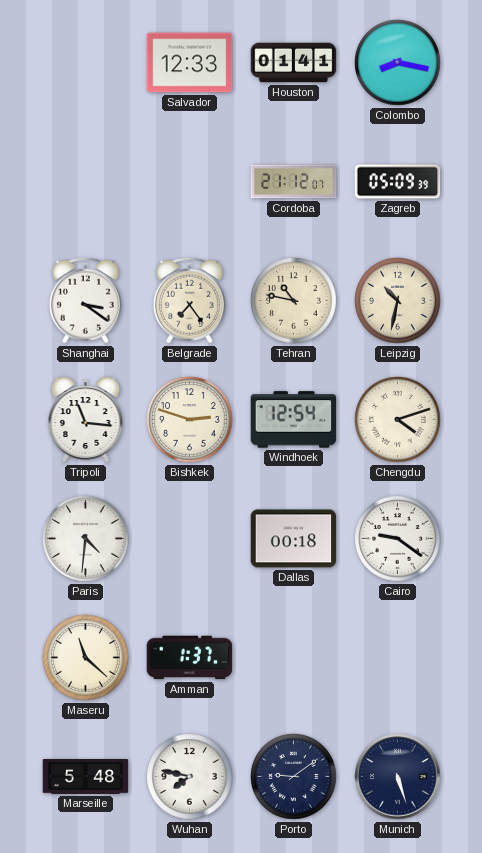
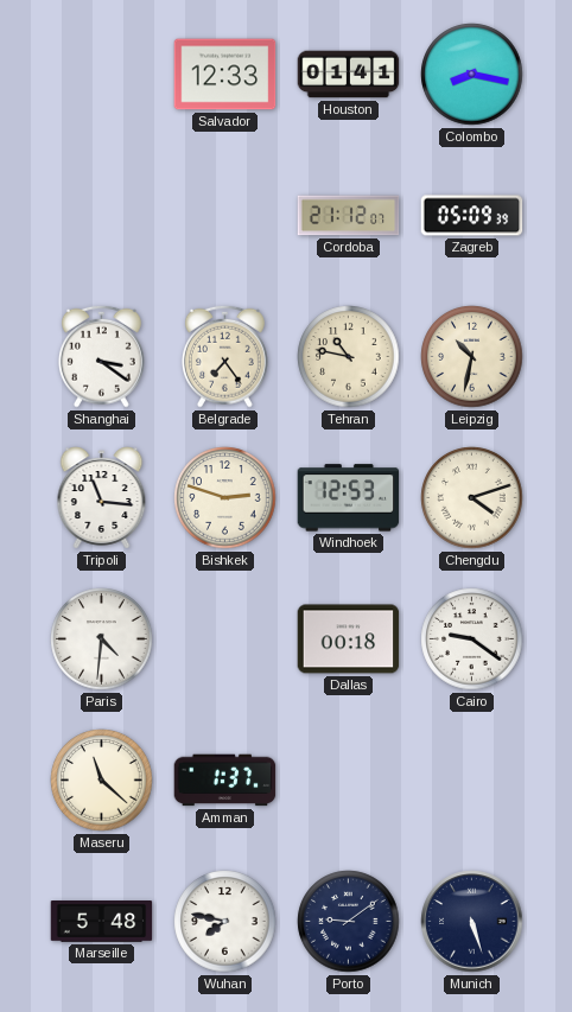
Windhoek: 12:54 -> 12:53
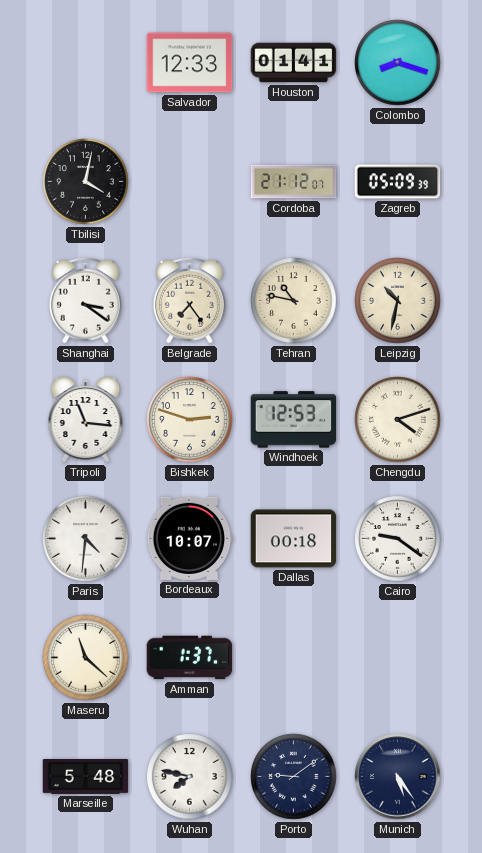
Colombo: 8:17 -> 8:18
Tbilisi: none -> 4:02
Bordeaux: none -> 10:07
Munich: 5:27 -> 5:24
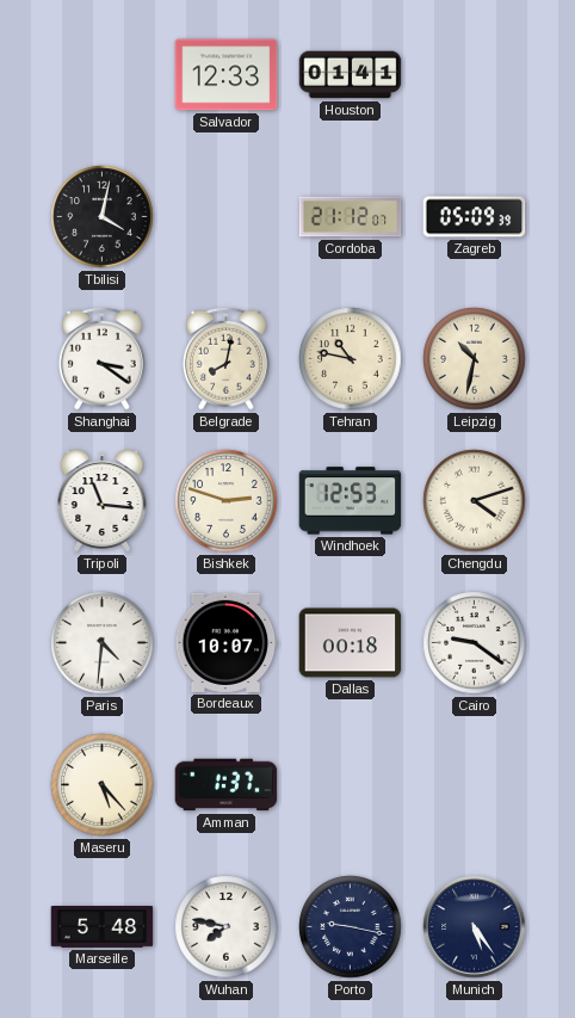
Colombo: 8:18 -> none
Belgrade: 7:24 -> 8:02
Maseru: 11:22 -> 5:23
Porto: 9:09 -> 9:17
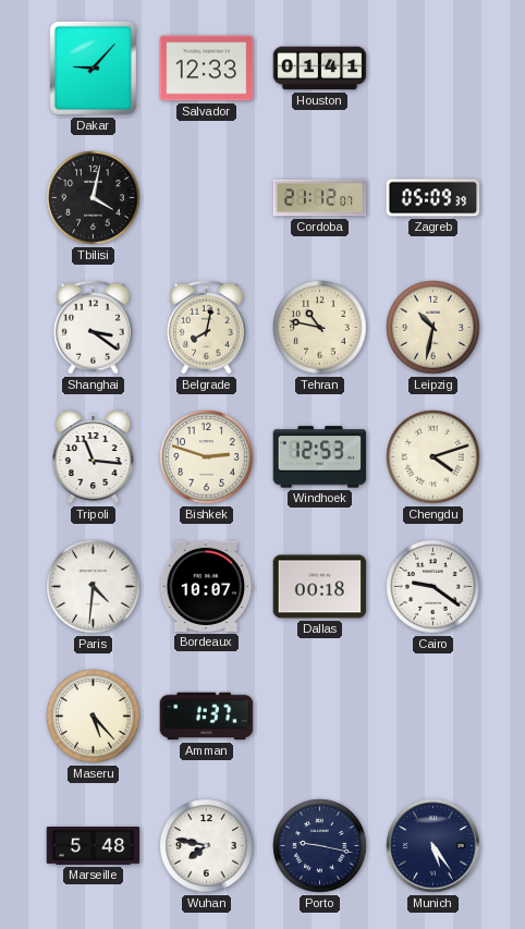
Dakar: none -> 9:07
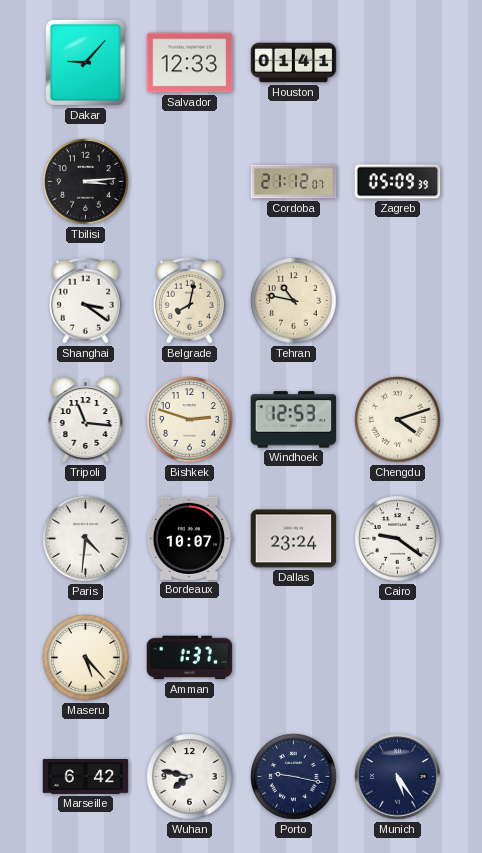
Tbilisi: 4:02 -> 3:14
Leipzig: 10:32 -> none
Dallas: 00:18 -> 23:24
Marseille: 5:48 -> 6:42
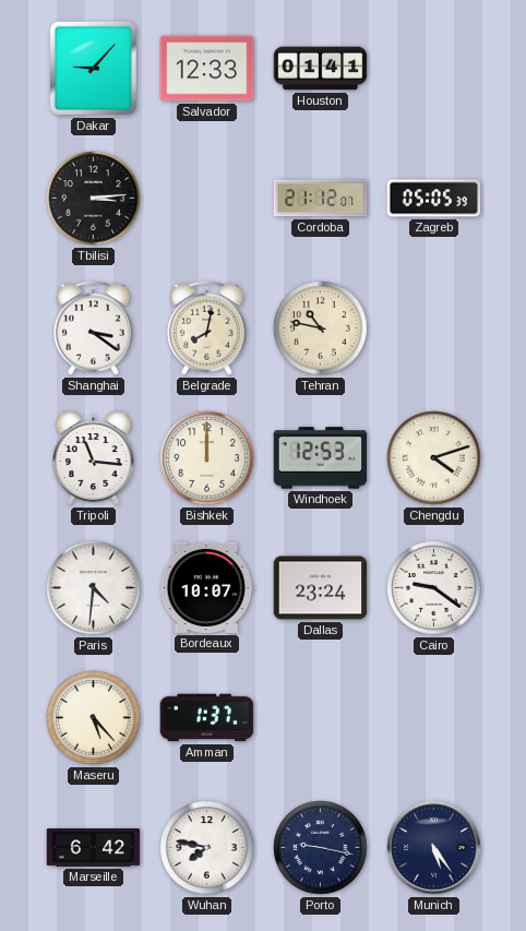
Zagreb: 05:09 -> 05:05
Bishkek: 2:48 -> 12:00
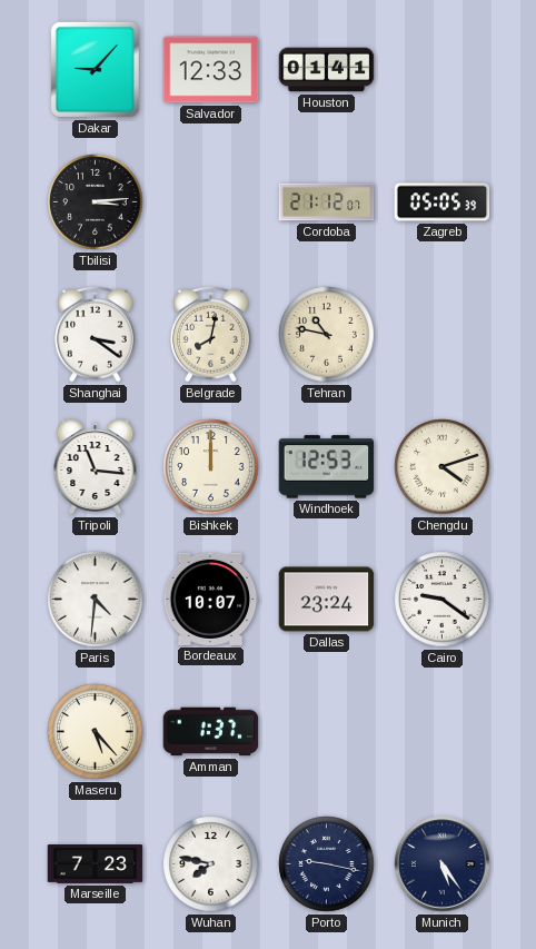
Marseille: 6:42 -> 7:23
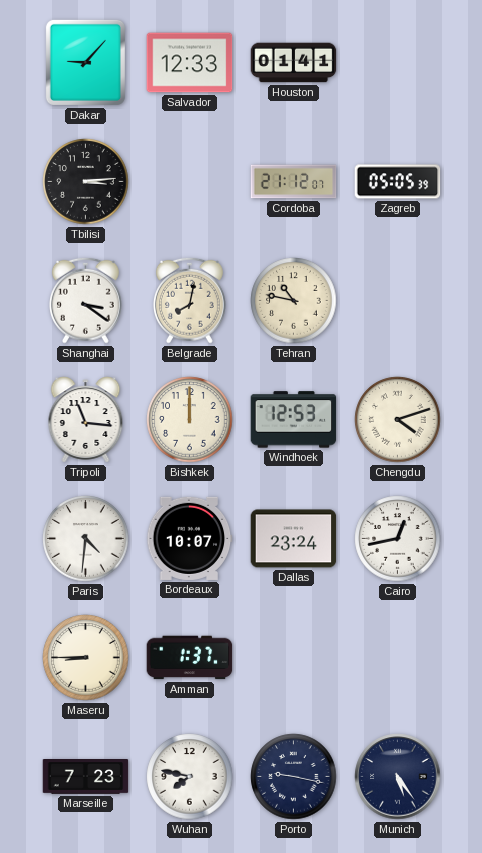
Cairo: 9:21 -> 12:43
Maseru: 5:23 -> 8:45
